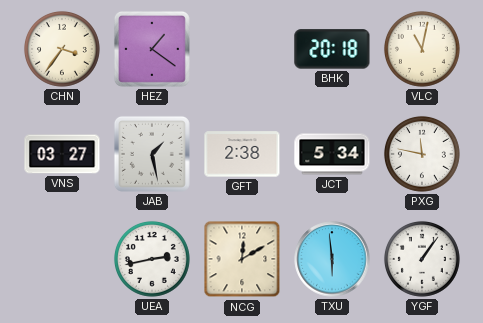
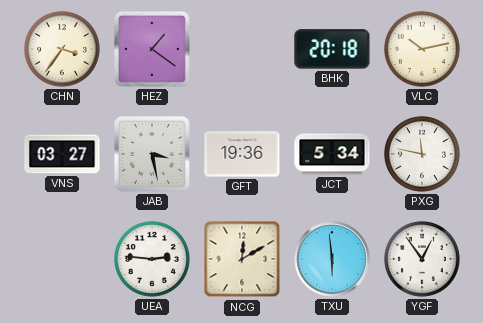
VLC: 11:02 -> 10:13
JAB: 1:28 -> 3:28
GFT: 2:38 -> 19:36
UEA: 2:43 -> 2:46
YGF: 1:06 -> 12:54
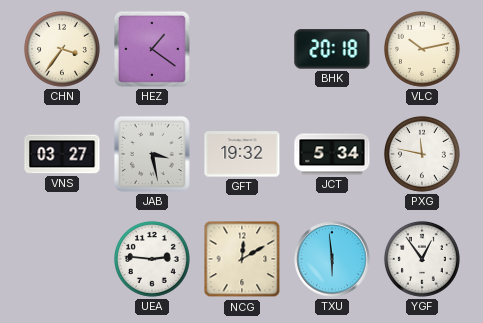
GFT: 19:36 -> 19:32
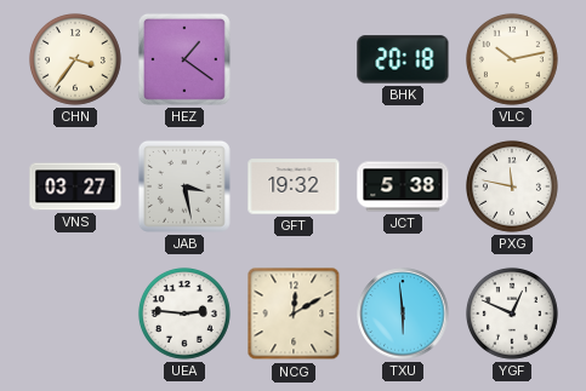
JCT: 5:34 -> 5:38
YGF: 12:54 -> 12:49
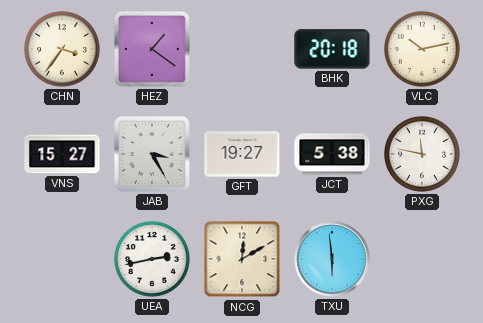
VNS: 03:27 -> 15:27
JAB: 3:28 -> 3:25
GFT: 19:32 -> 19:27
UEA: 2:46 -> 2:43
YGF: 12:49 -> none
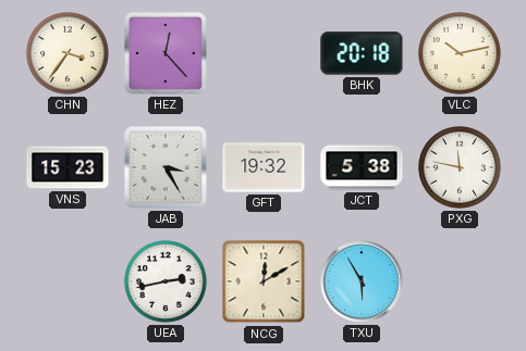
HEZ: 1:21 -> 12:23
VNS: 15:27 -> 15:23
GFT: 19:27 -> 19:32
TXU: 5:59 -> 5:55
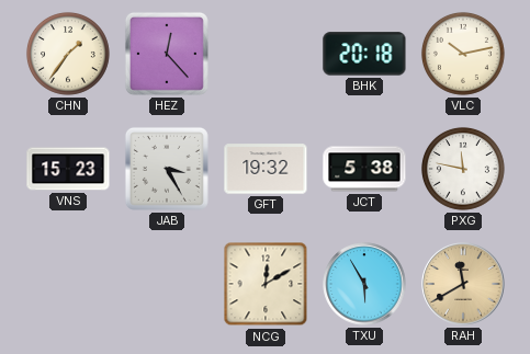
CHN: 3:36 -> 1:36
UEA: 2:43 -> none
RAH: none -> 11:40
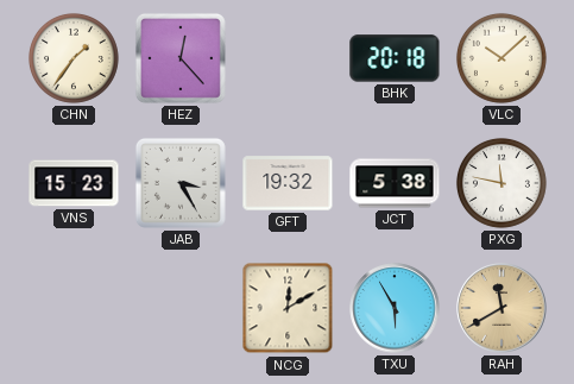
VLC: 10:13 -> 10:08
